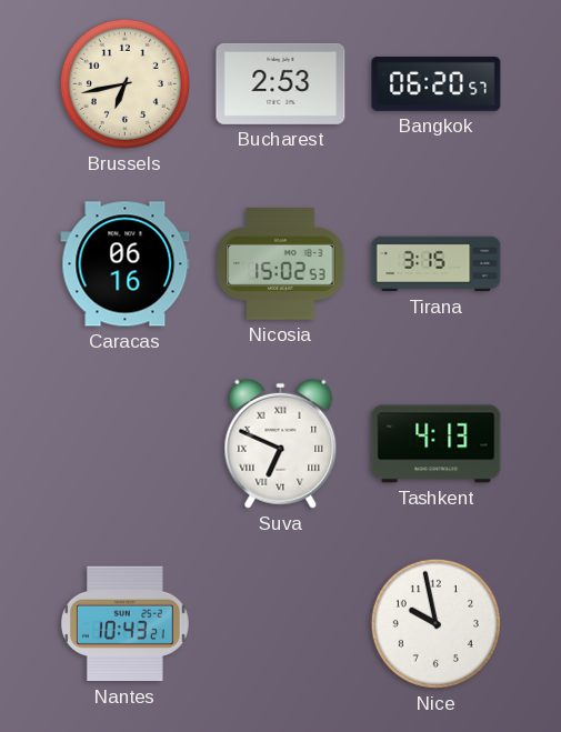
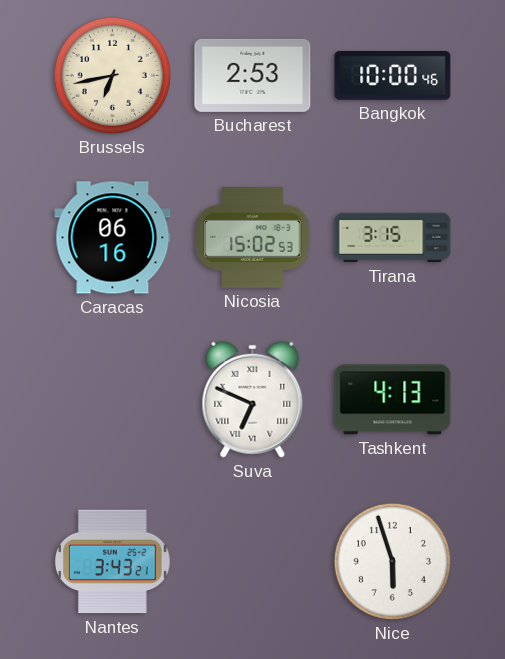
Bangkok: 06:20 -> 10:00
Nantes: 10:43 -> 3:43
Nice: 9:58 -> 5:57
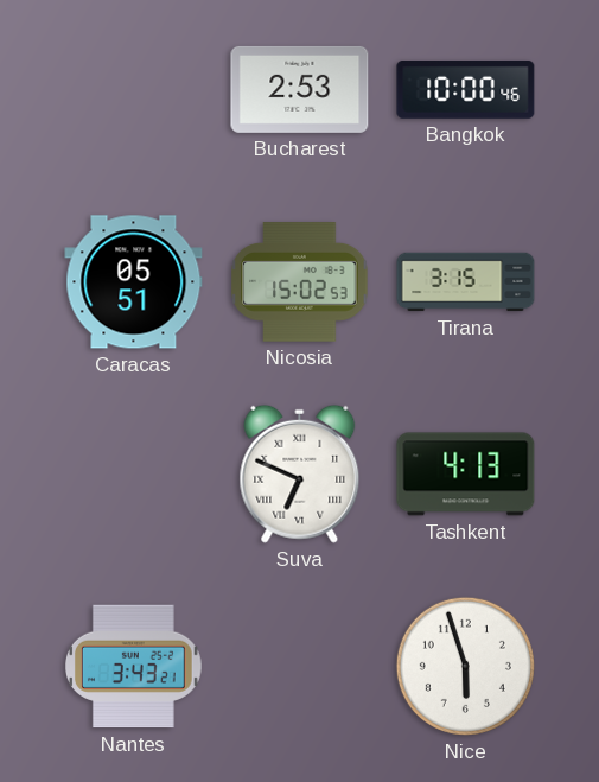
Brussels: 6:43 -> none
Caracas: 06:16 -> 05:51
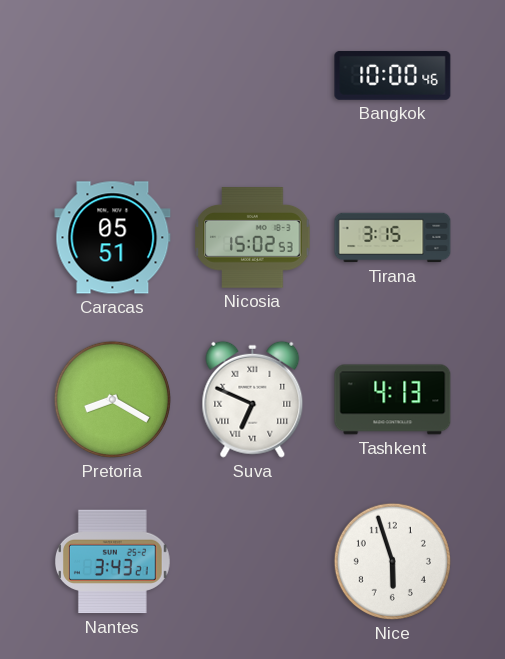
Bucharest: 2:53 -> none
Pretoria: none -> 8:20
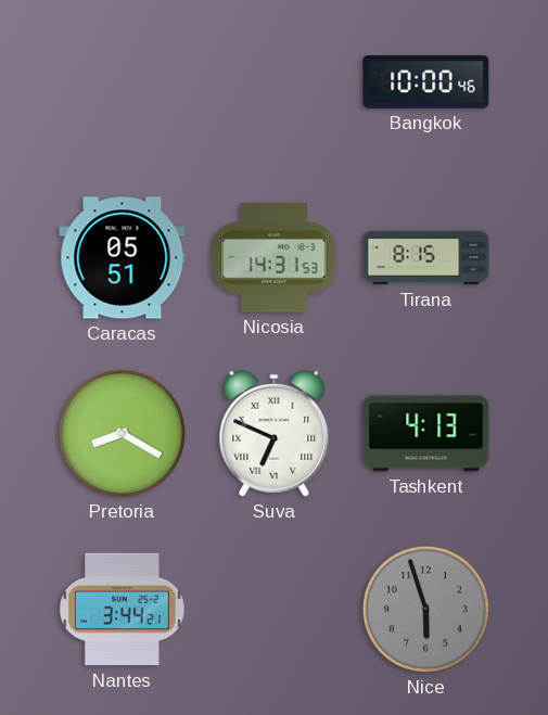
Nicosia: 15:02 -> 14:31
Tirana: 3:15 -> 8:15
Nantes: 3:43 -> 3:44
Nice dial: white -> grey
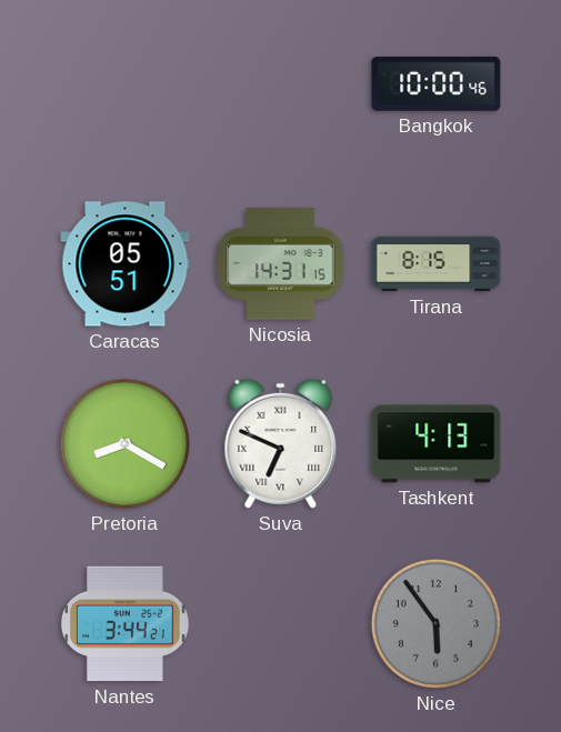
Nicosia: 14:31:53 -> 14:31:15
Nice: 5:57 -> 5:54
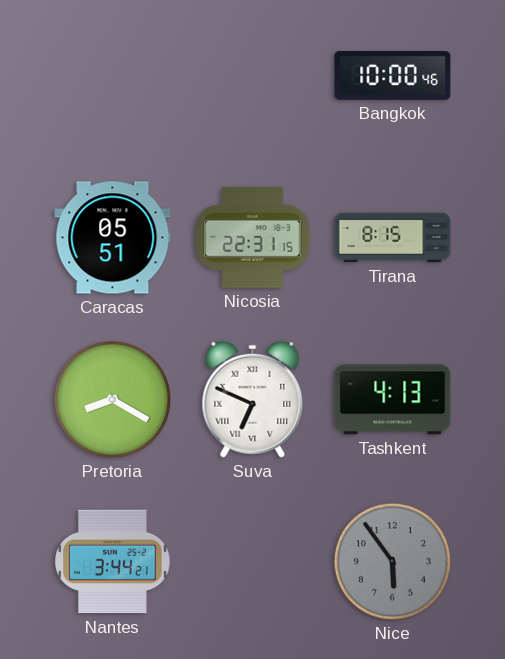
Nicosia: 14:31 -> 22:31
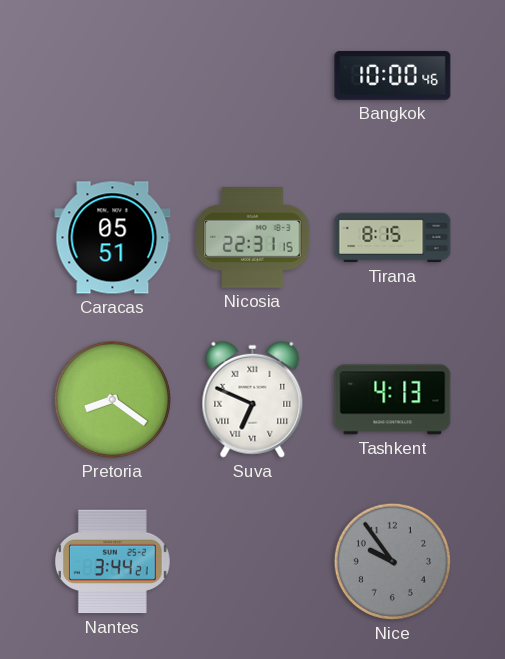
Pretoria: 8:20 -> 8:21
Nice: 5:54 -> 9:54
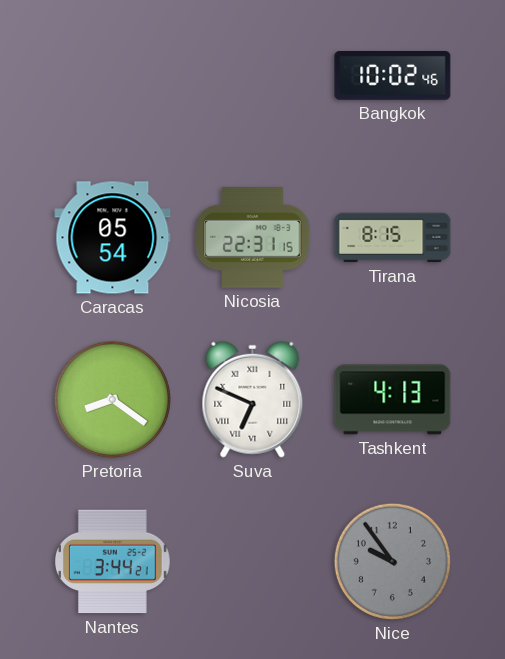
Bangkok: 10:00 -> 10:02
Caracas: 05:51 -> 05:54
